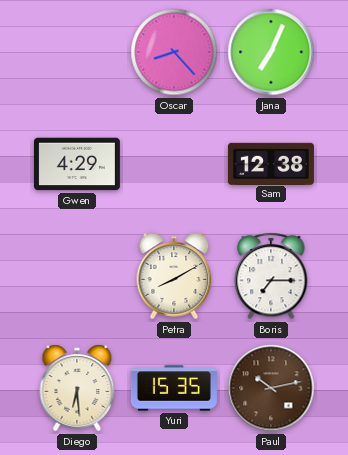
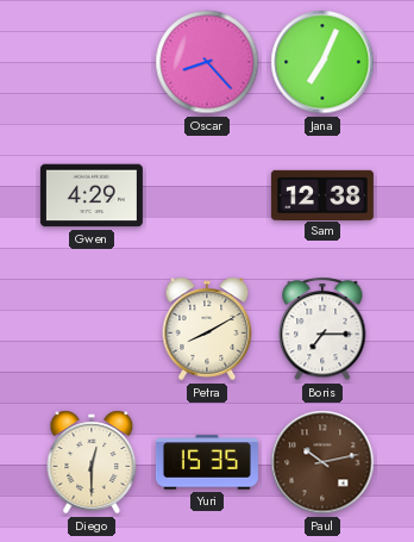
Diego: 6:29 -> 12:30
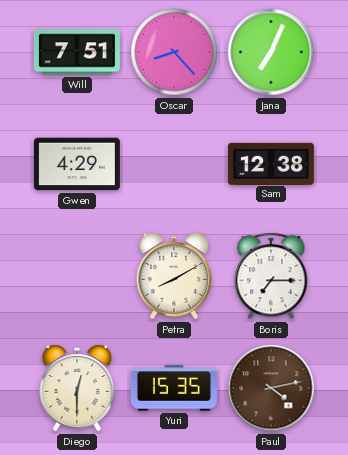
Will: none -> 7:51
Paul: 10:13 -> 4:13
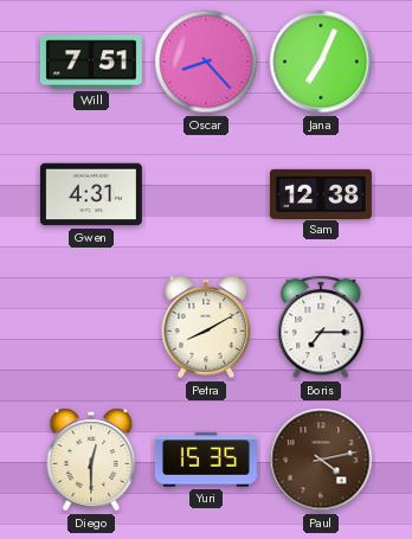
Gwen: 4:29 -> 4:31
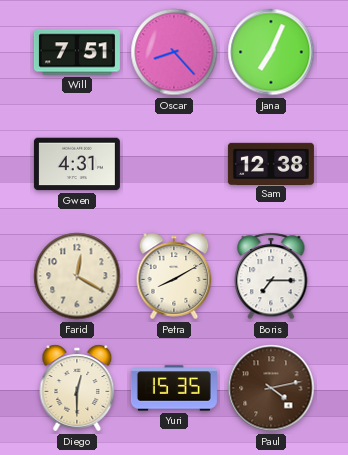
Farid: none -> 12:20
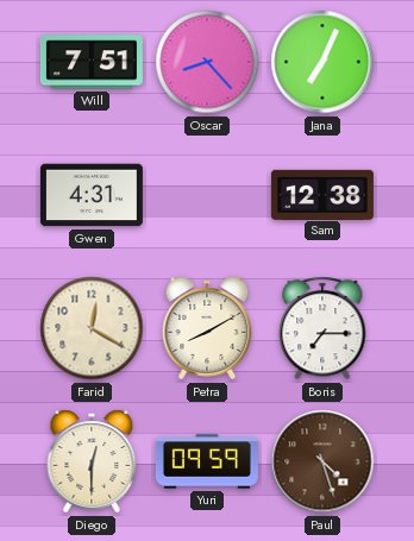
Yuri: 15:35 -> 09:59
Paul: 4:13 -> 4:27
